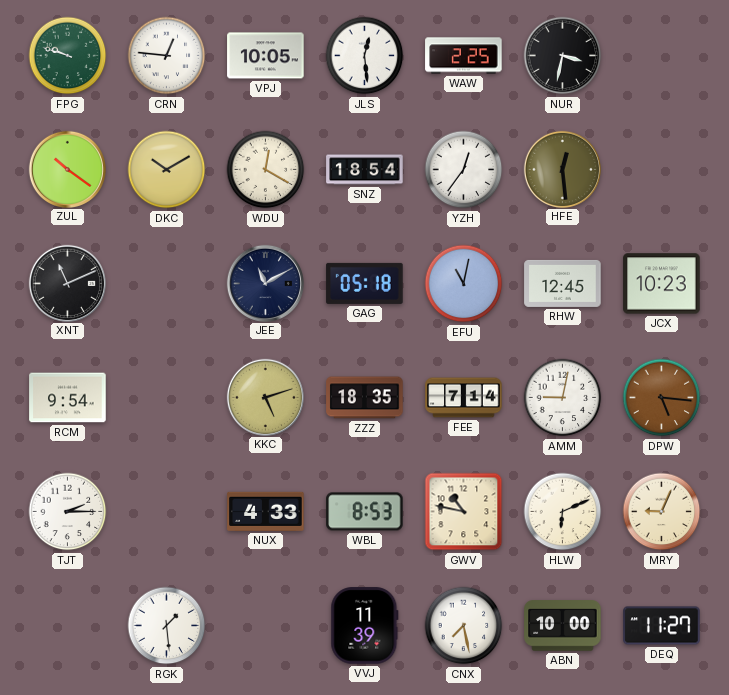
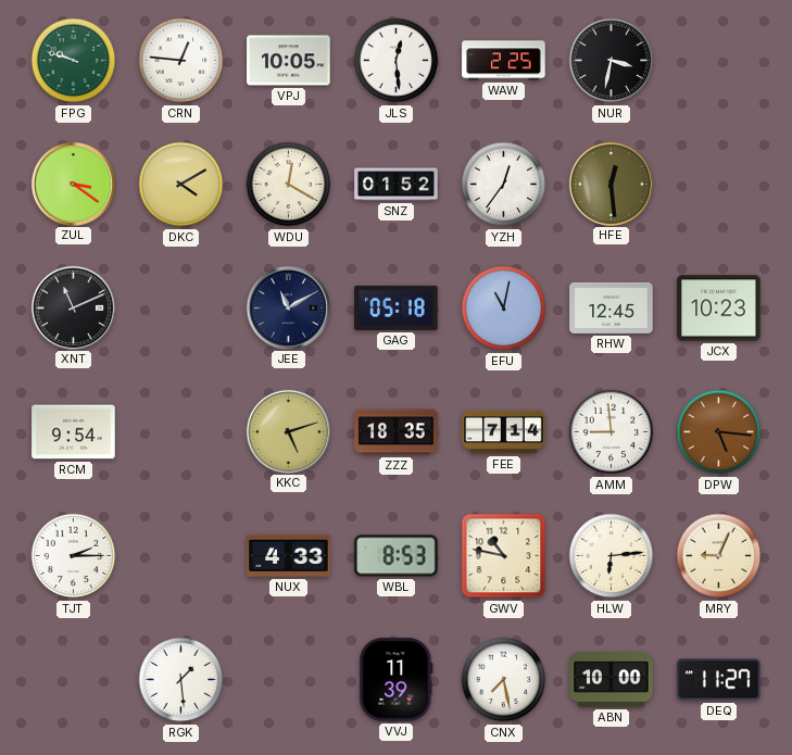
ZUL: 10:21 -> 3:21
DKC: 10:10 -> 4:10
SNZ: 18:54 -> 01:52
AMM: 9:02 -> 8:59
HLW: 6:11 -> 6:14
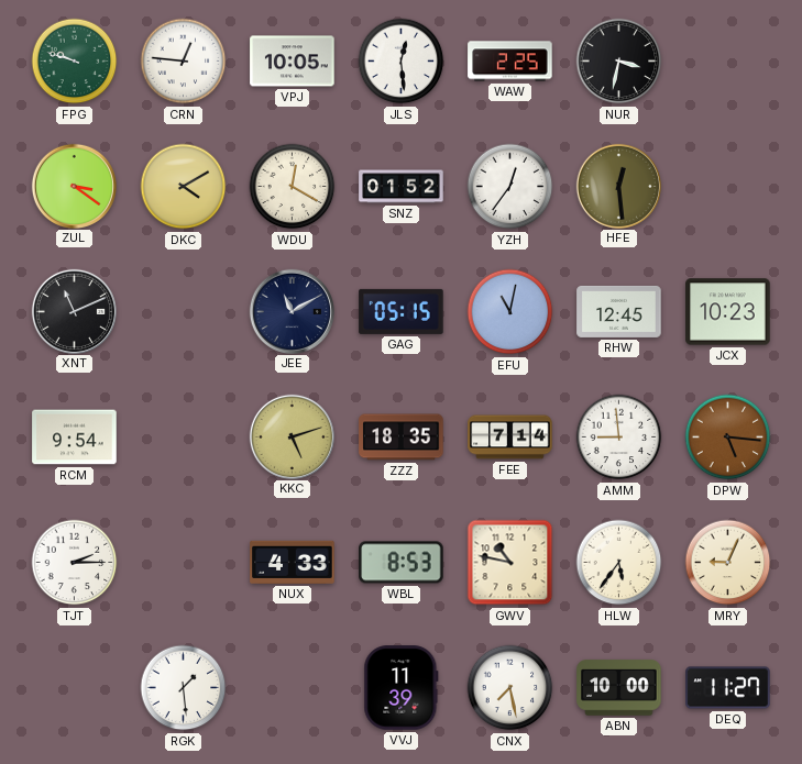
GAG: 05:18 -> 05:15
HLW: 6:14 -> 5:36
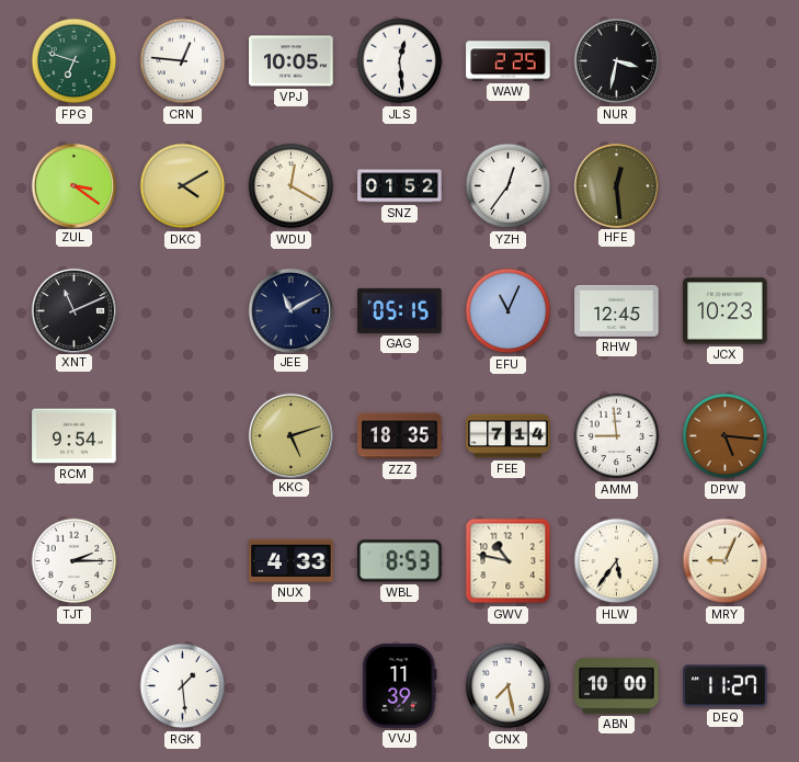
FPG: 9:48 -> 6:48
EFU: 11:02 -> 11:04
